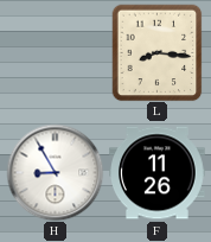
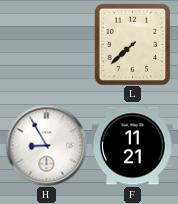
L: 8:16 -> 7:38
F: 11:26 -> 11:21
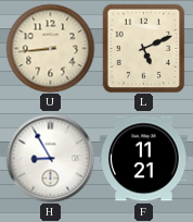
U: none -> 8:44
L: 7:38 -> 5:11
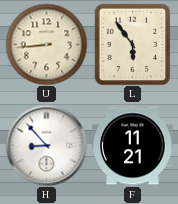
L: 5:11 -> 5:54
H: 8:55 -> 8:53
